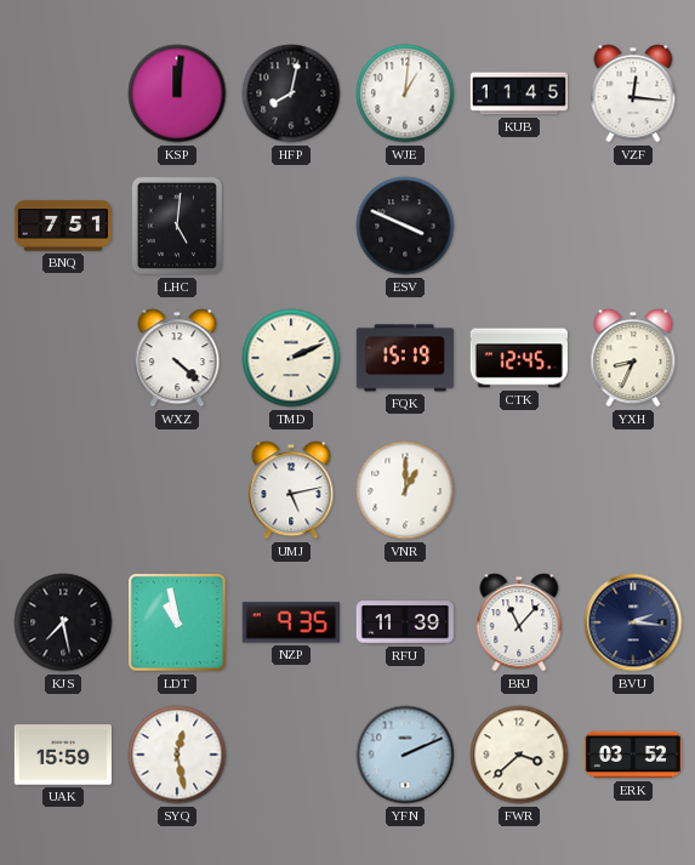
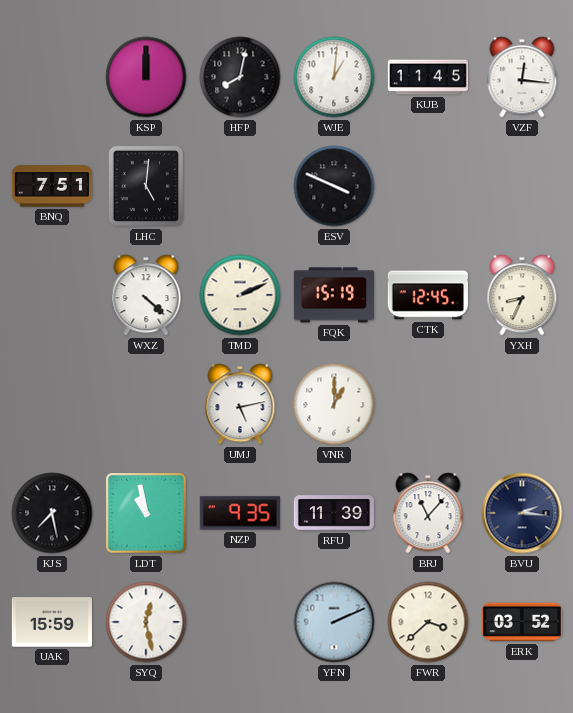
KSP: 12:01 -> 12:00
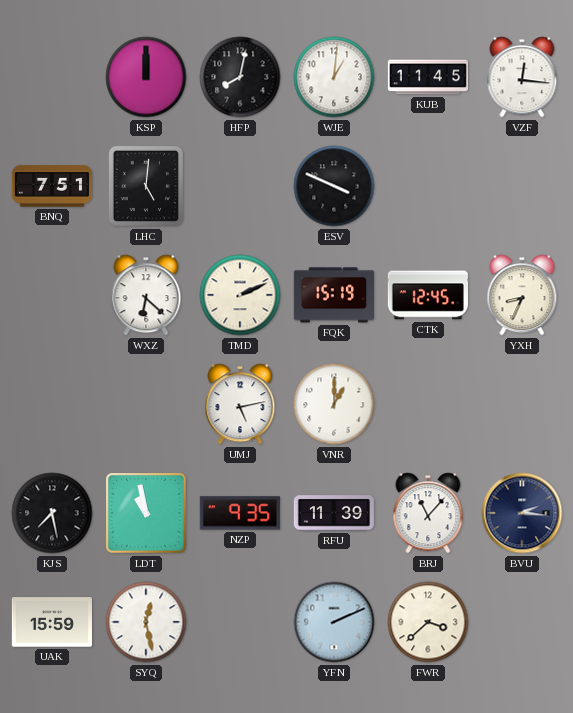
WXZ: 4:22 -> 6:22
ERK: 03:52 -> none
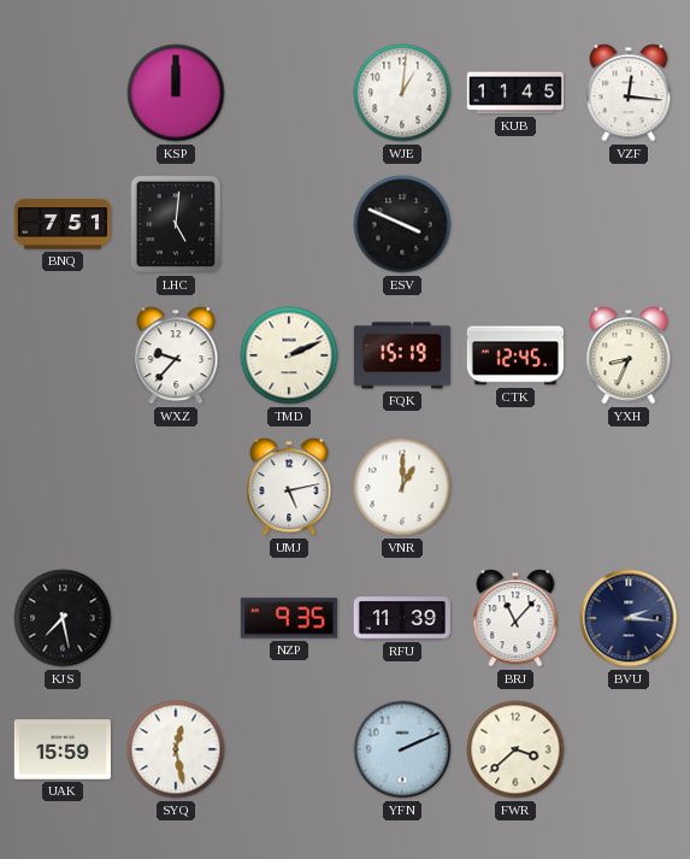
HFP: 8:02 -> none
WXZ: 6:22 -> 9:37
LDT: 10:58 -> none
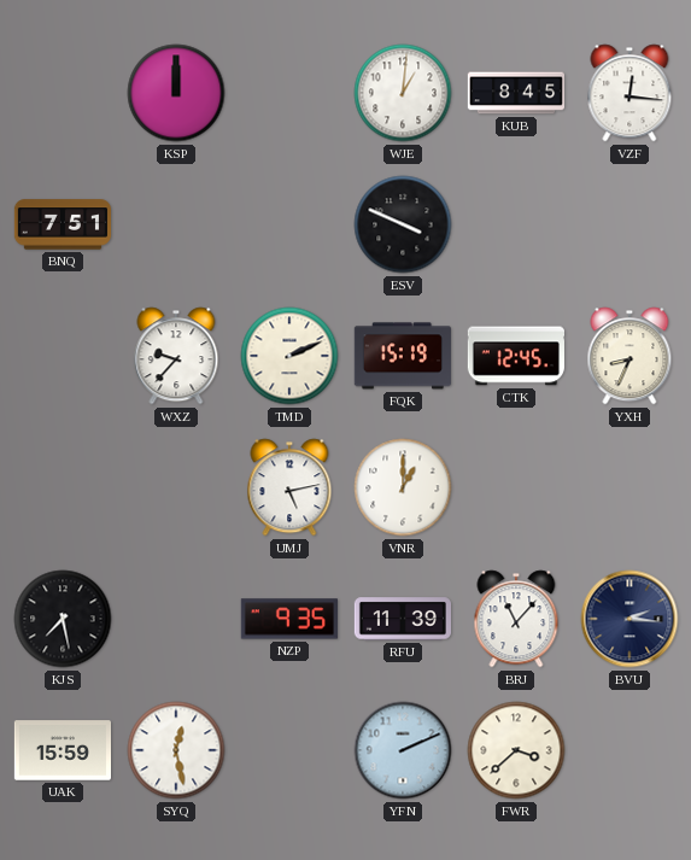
KUB: 11:45 -> 8:45
LHC: 5:01 -> none
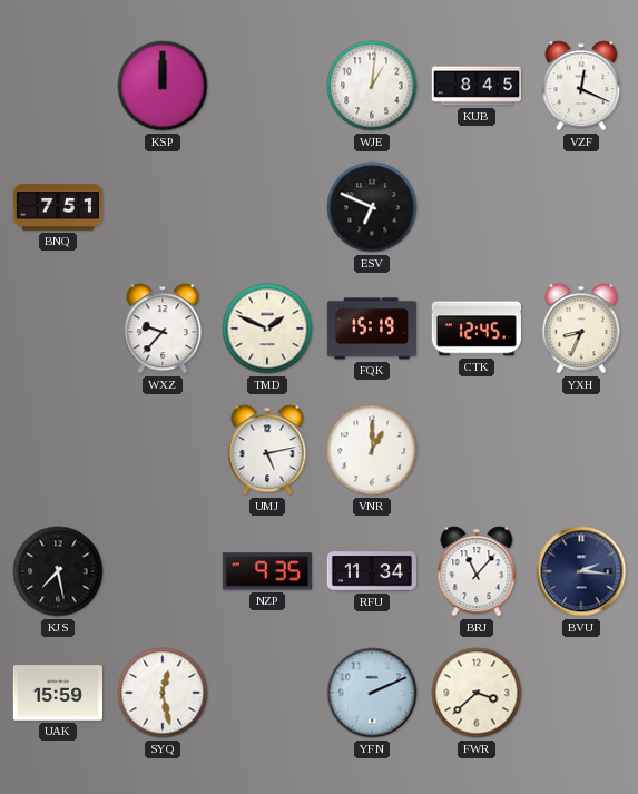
VZF: 12:16 -> 12:19
ESV: 3:49 -> 6:49
TMD: 2:11 -> 1:49
RFU: 11:39 -> 11:34
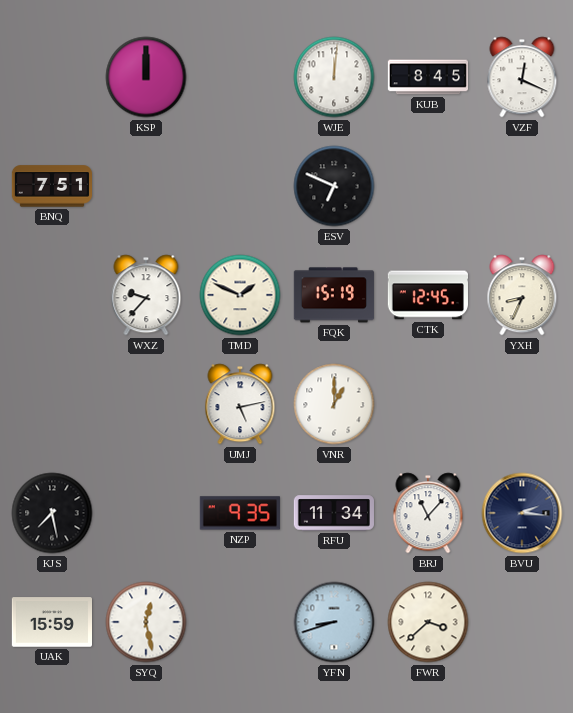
WJE: 1:01 -> 12:01
YFN: 2:11 -> 8:42
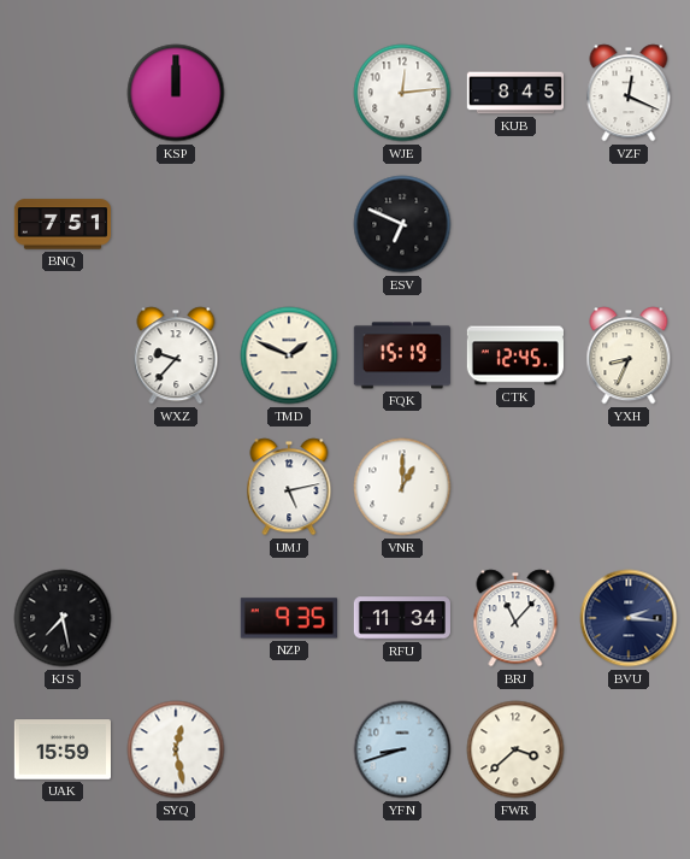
WJE: 12:01 -> 12:14
